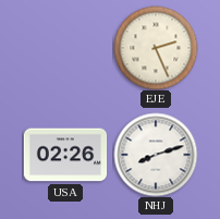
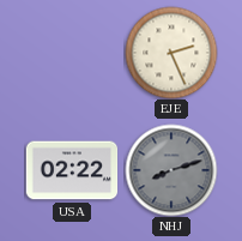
USA: 02:26 -> 02:22
NHJ dial: white -> grey
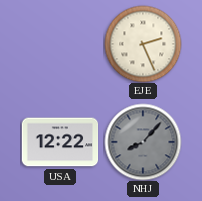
USA: 02:22 -> 12:22
NHJ: 8:12 -> 8:07
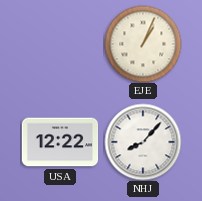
EJE: 2:26 -> 1:04
NHJ dial: grey -> white
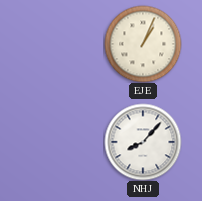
USA: 12:22 -> none
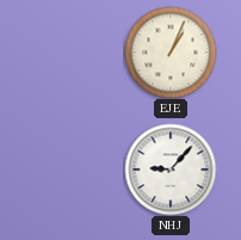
NHJ: 8:07 -> 9:07
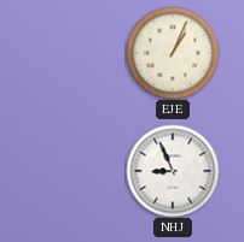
NHJ: 9:07 -> 8:56
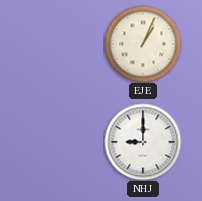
NHJ: 8:56 -> 9:00
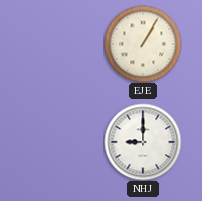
EJE: 1:04 -> 1:05
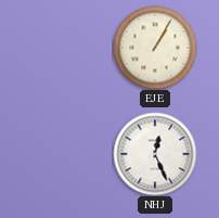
NHJ: 9:00 -> 12:26
